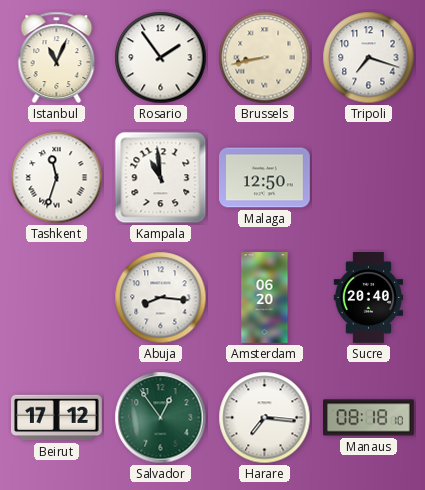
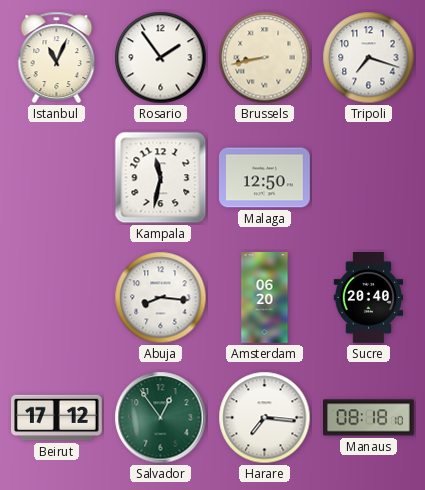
Tashkent: 11:33 -> none
Kampala: 10:59 -> 11:32
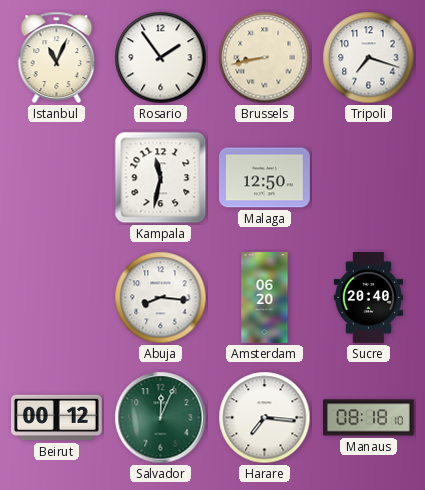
Beirut: 17:12 -> 00:12
Salvador: 12:54 -> 12:04
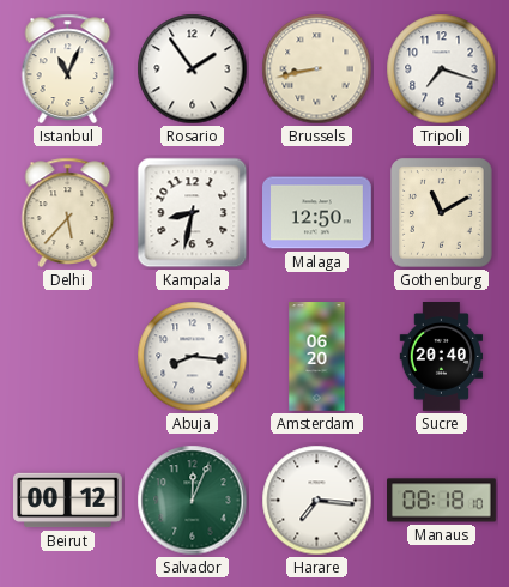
Delhi: none -> 5:37
Kampala: 11:32 -> 8:32
Gothenburg: none -> 11:10
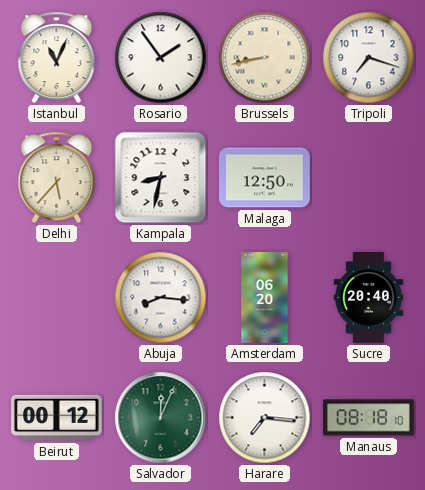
Gothenburg: 11:10 -> none
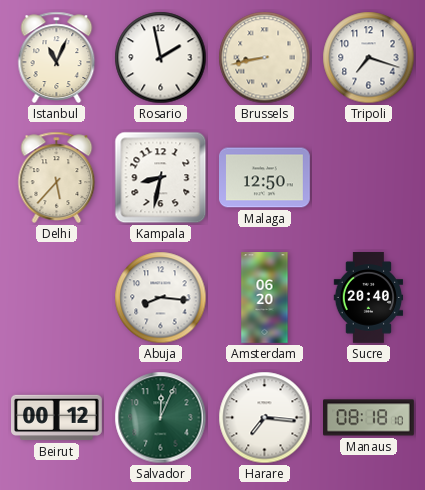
Rosario: 1:54 -> 1:58
